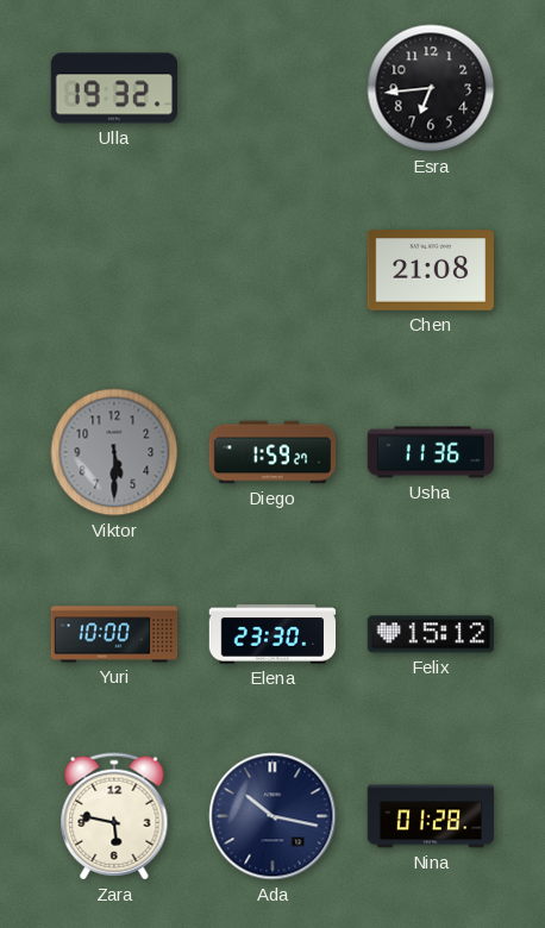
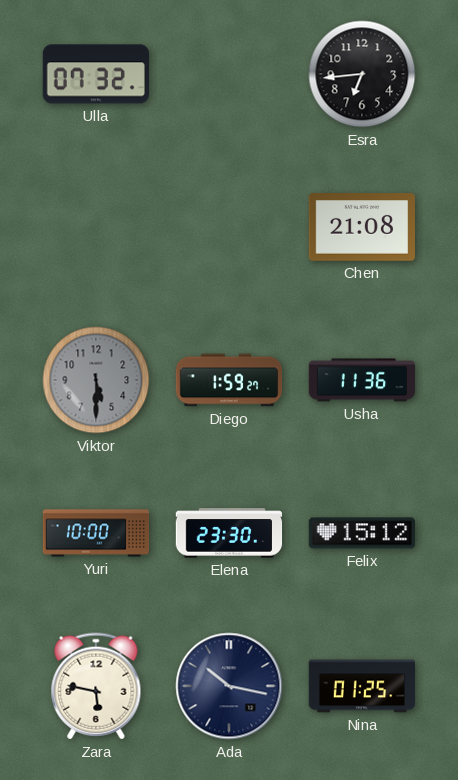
Ulla: 19:32 -> 07:32
Nina: 01:28 -> 01:25
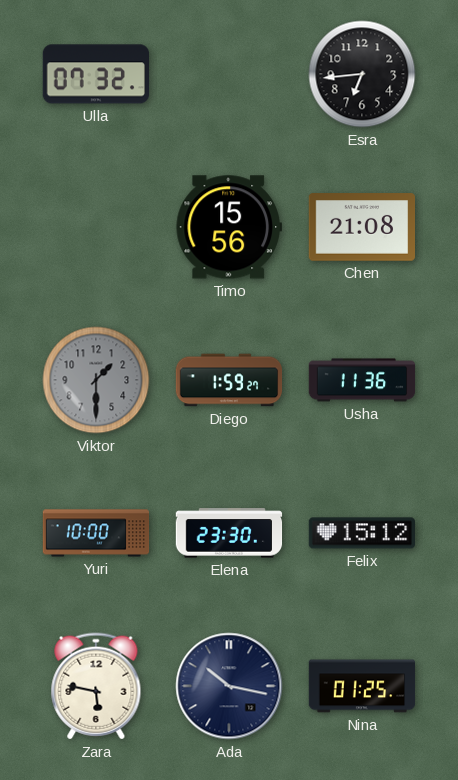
Timo: none -> 15:56
Viktor: 5:30 -> 1:30
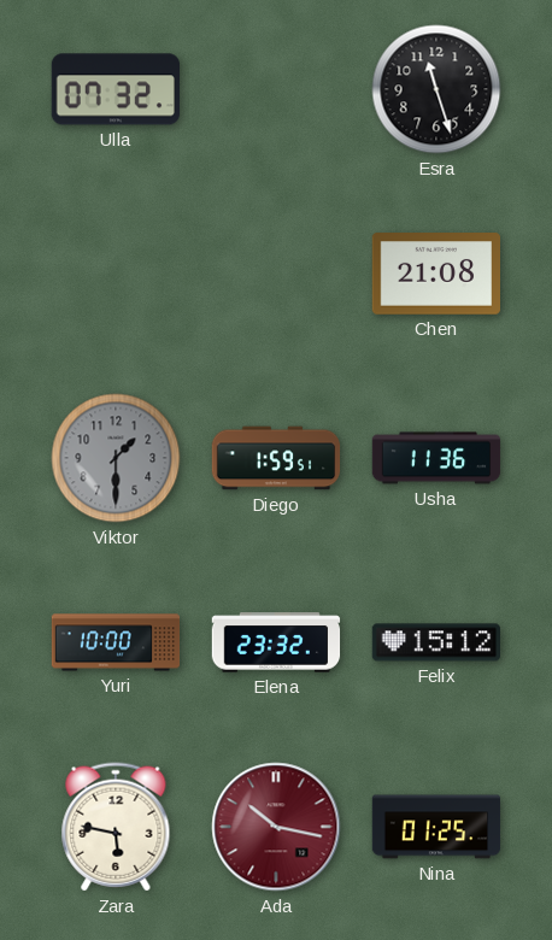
Esra: 6:44 -> 11:27
Timo: 15:56 -> none
Diego: 1:59:27 -> 1:59:51
Elena: 23:30 -> 23:32
Ada dial: navy -> burgundy
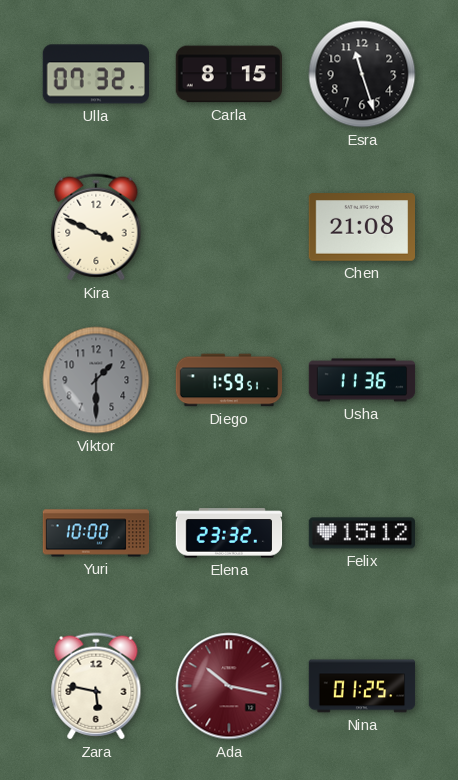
Carla: none -> 8:15
Kira: none -> 3:49
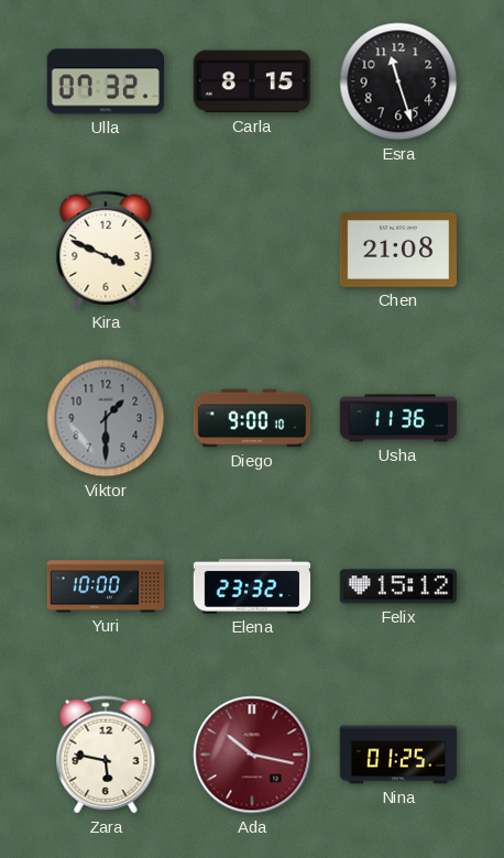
Diego: 1:59 -> 9:00
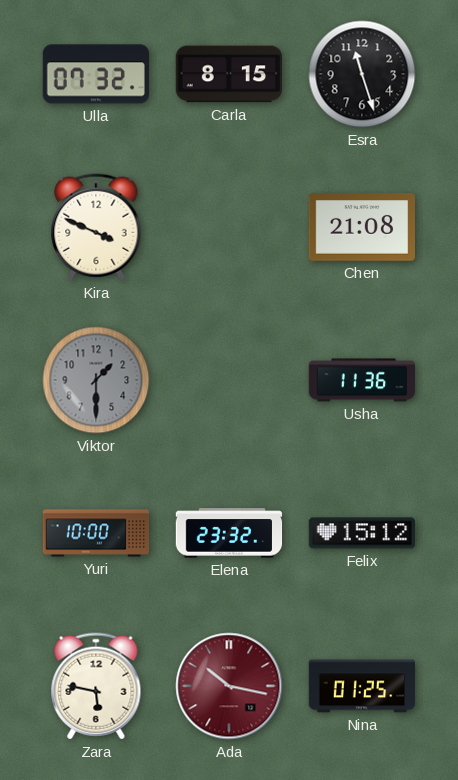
Diego: 9:00 -> none
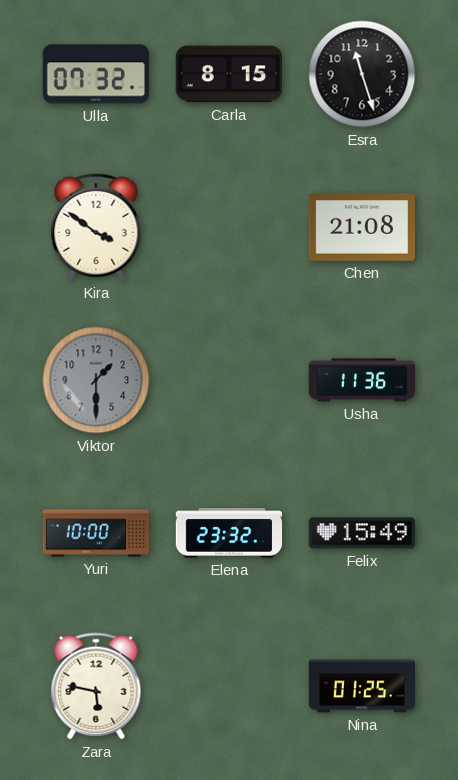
Kira: 3:49 -> 3:51
Felix: 15:12 -> 15:49
Ada: 10:17 -> none
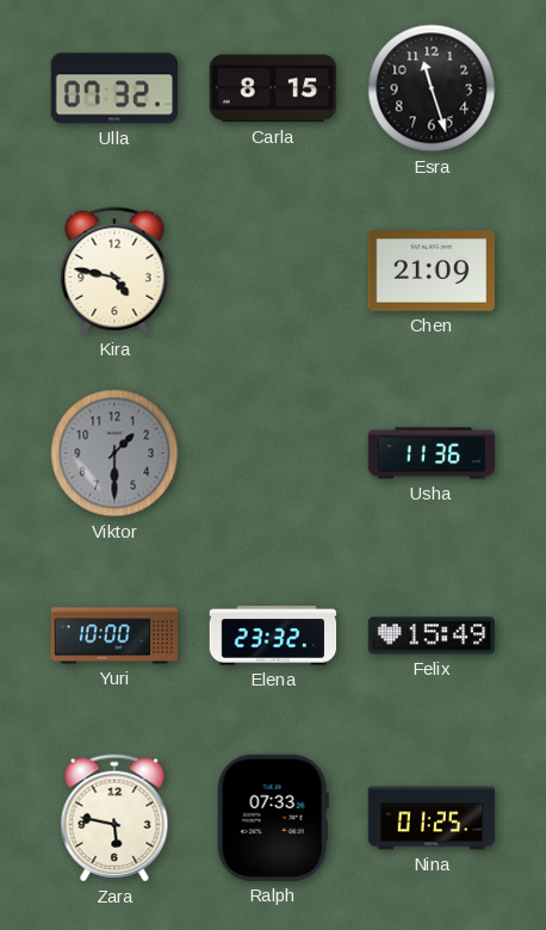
Kira: 3:51 -> 4:47
Chen: 21:08 -> 21:09
Ralph: none -> 07:33
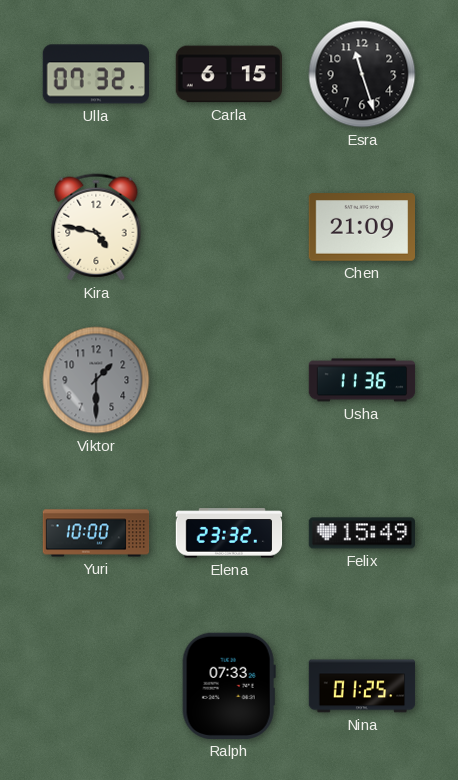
Carla: 8:15 -> 6:15
Zara: 5:47 -> none
